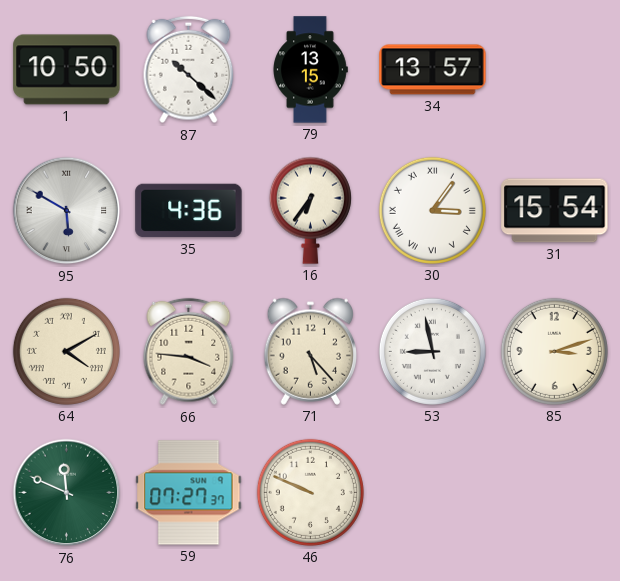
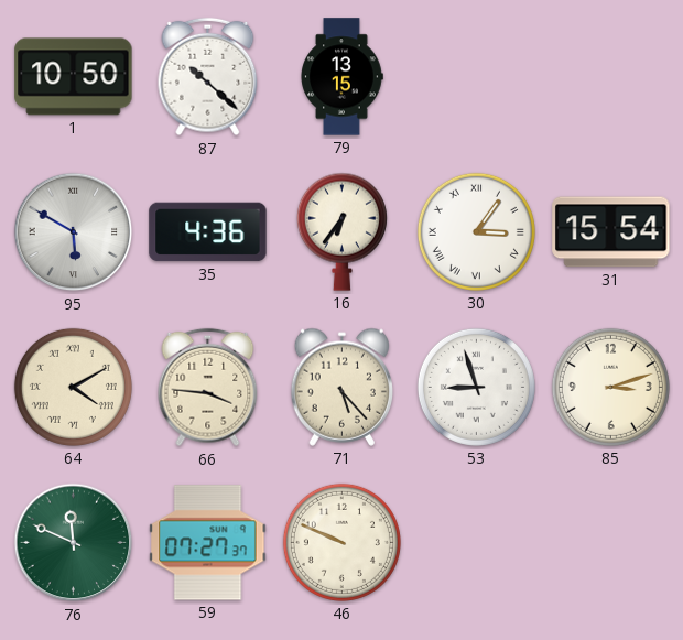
34: 13:57 -> none
53: 8:58 -> 8:57
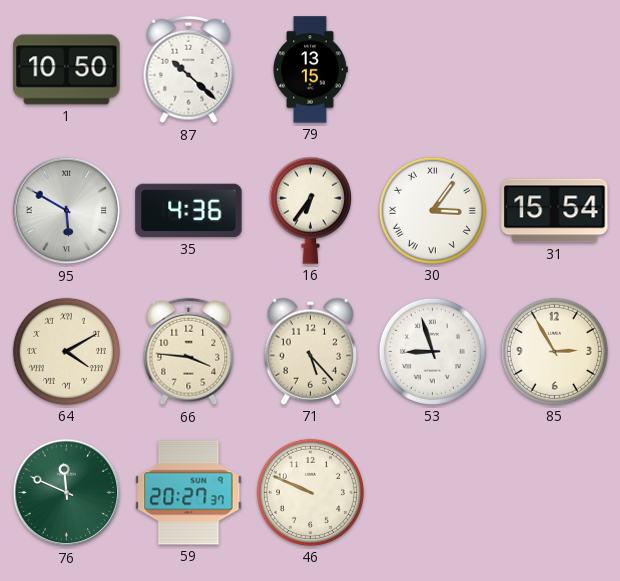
85: 3:12 -> 2:55
59: 07:27 -> 20:27
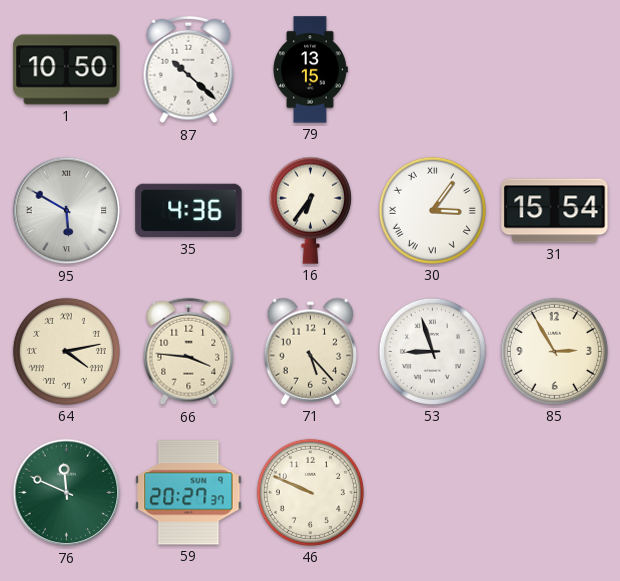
64: 4:10 -> 4:13
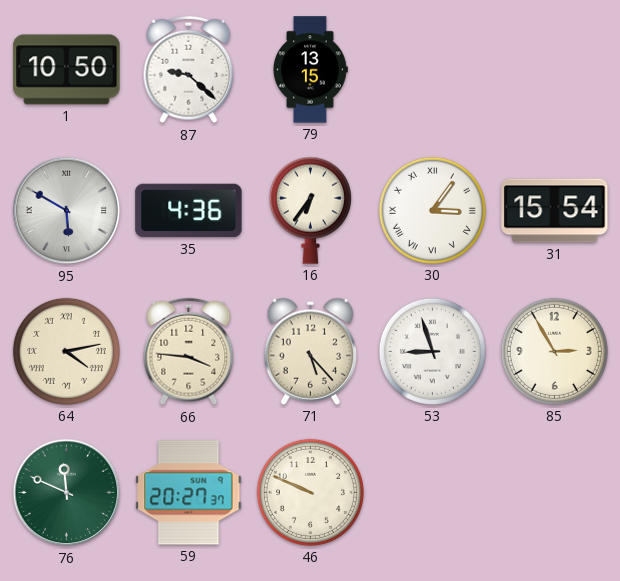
87: 10:22 -> 9:22
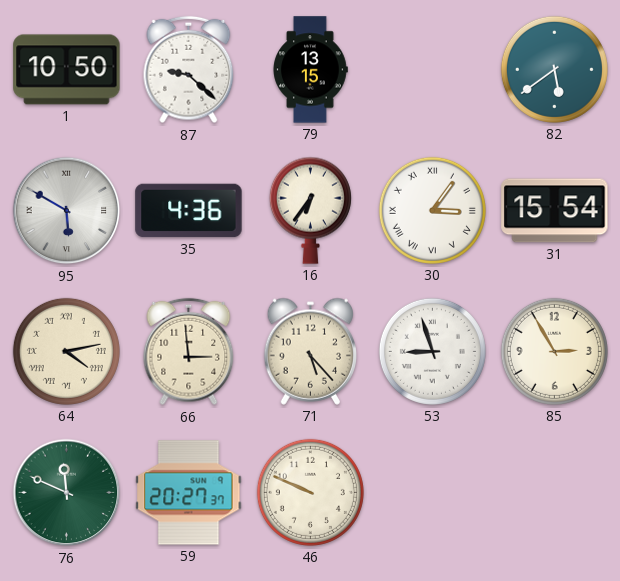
82: none -> 5:39
66: 3:46 -> 2:59
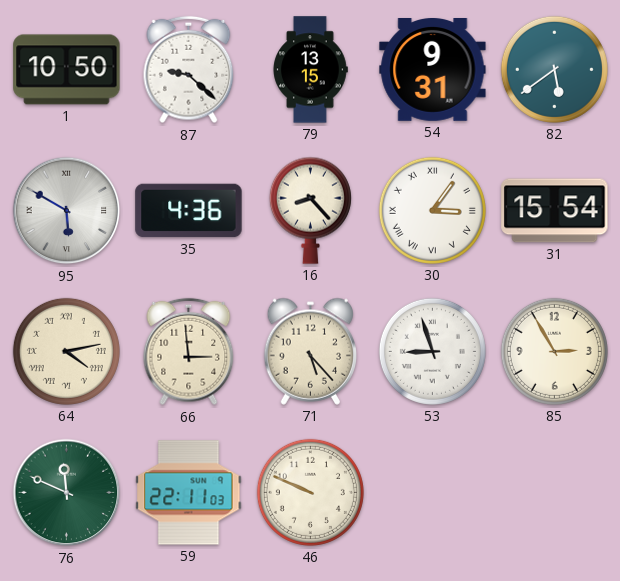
54: none -> 9:31
16: 6:36 -> 8:23
59: 20:27 -> 22:11
